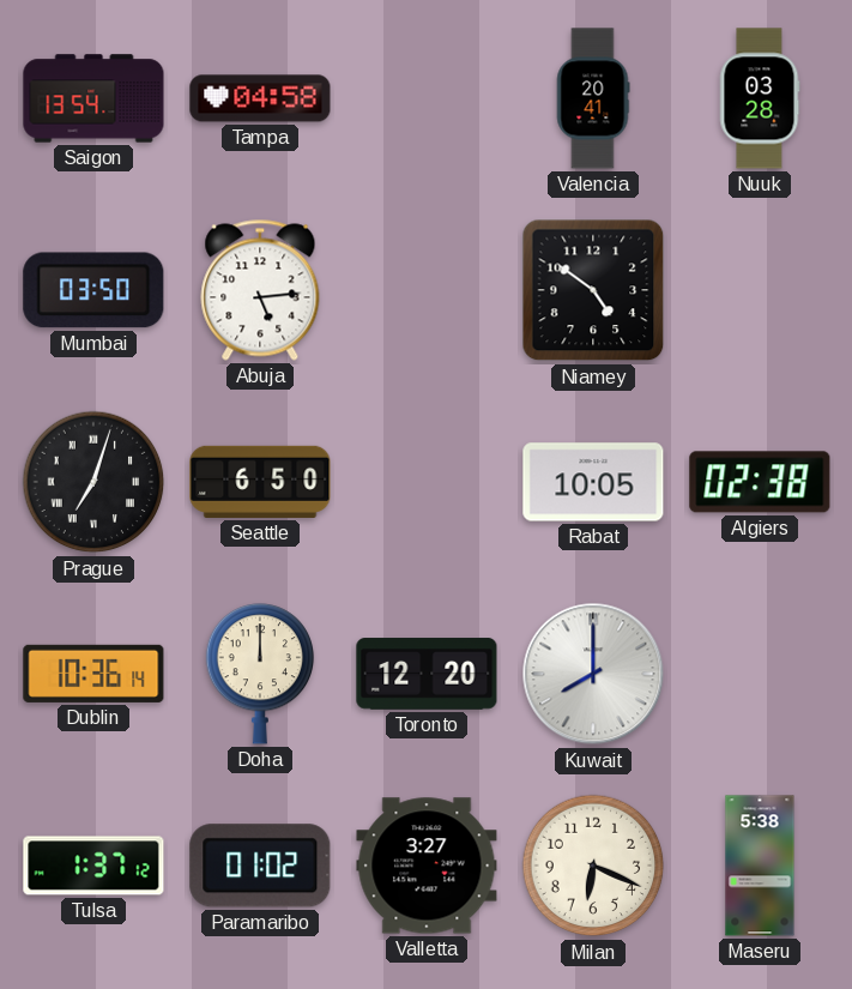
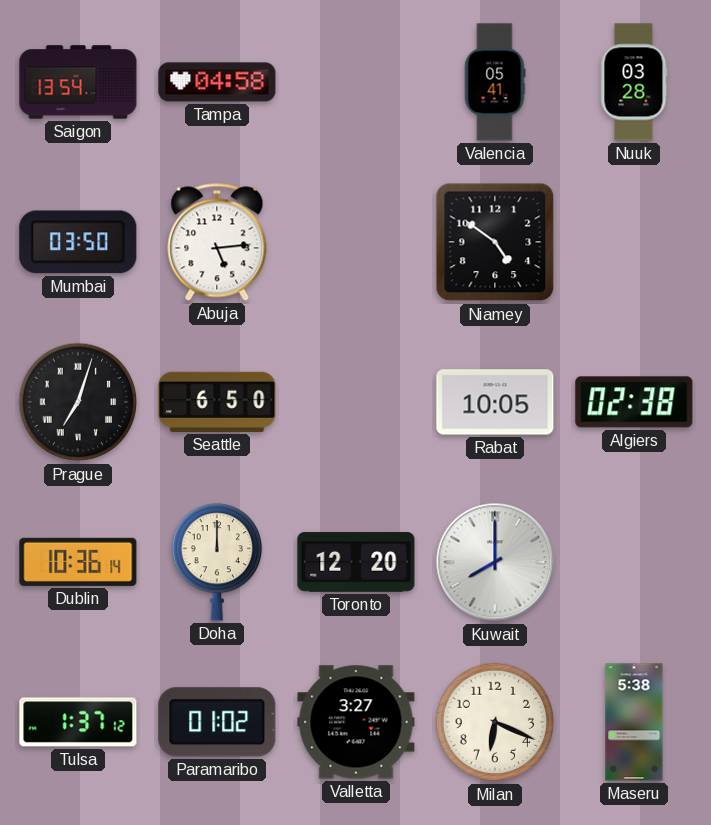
Valencia: 20:41 -> 05:41
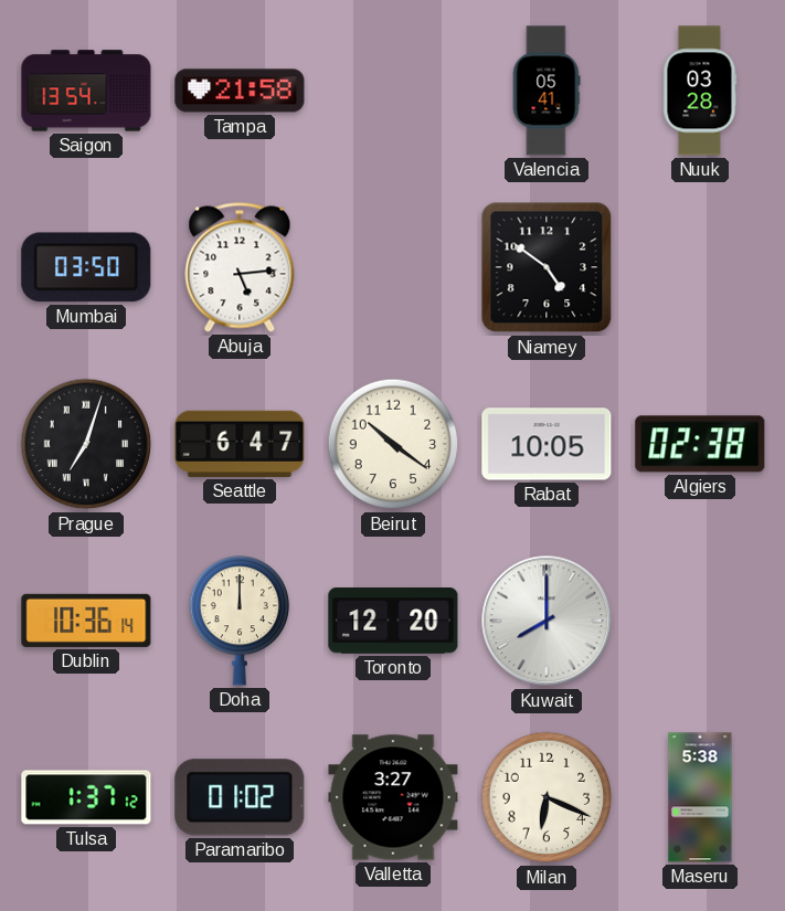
Tampa: 04:58 -> 21:58
Seattle: 6:50 -> 6:47
Beirut: none -> 10:21
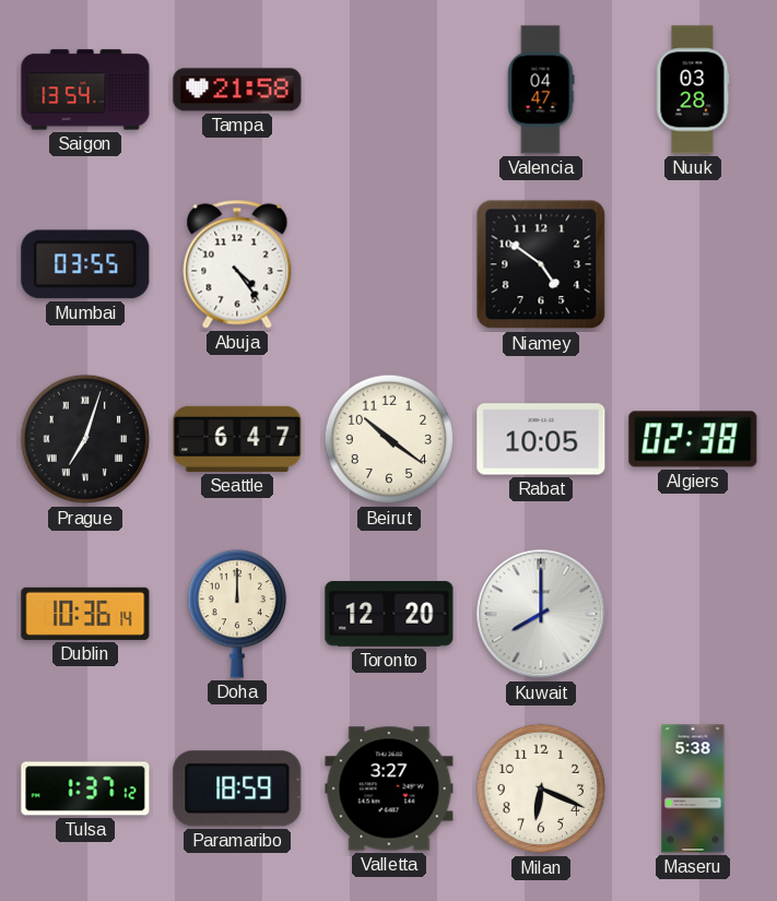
Valencia: 05:41 -> 04:47
Mumbai: 03:50 -> 03:55
Abuja: 5:14 -> 4:24
Paramaribo: 01:02 -> 18:59
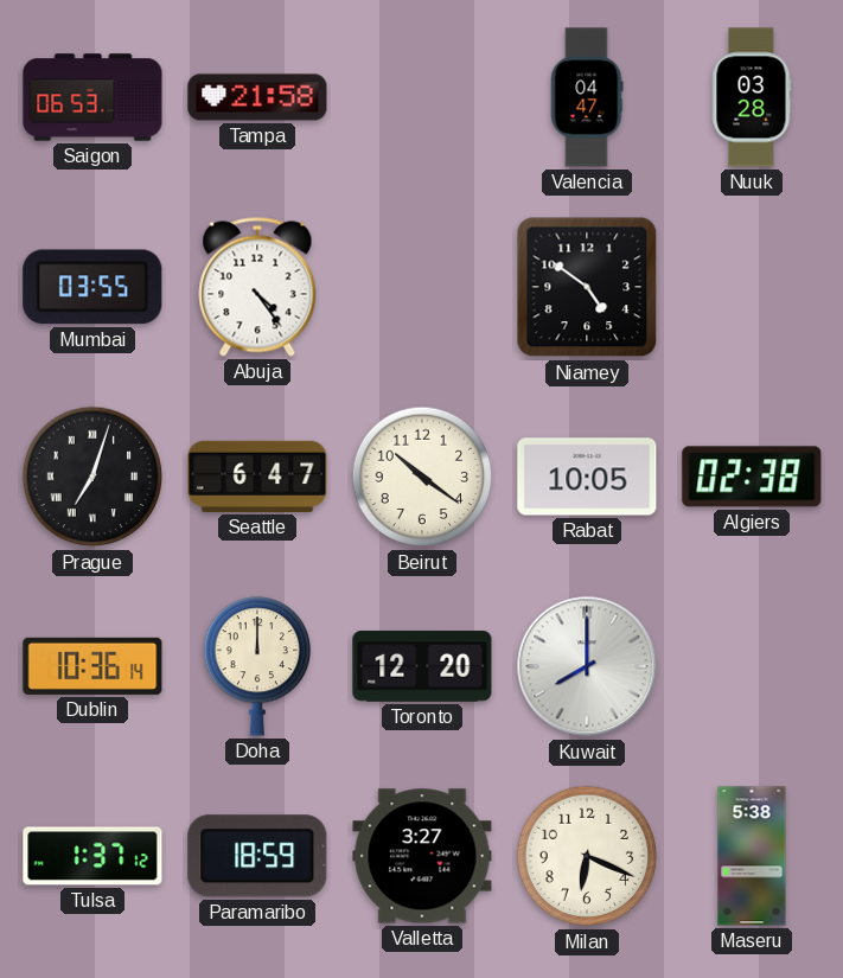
Saigon: 13:54 -> 06:53
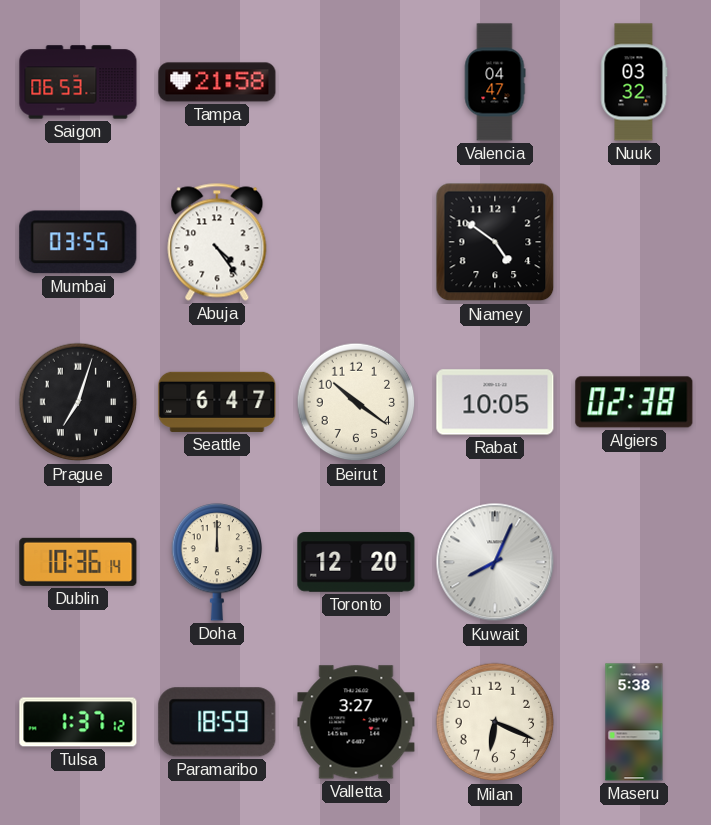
Nuuk: 03:28 -> 03:32
Kuwait: 8:00 -> 8:04
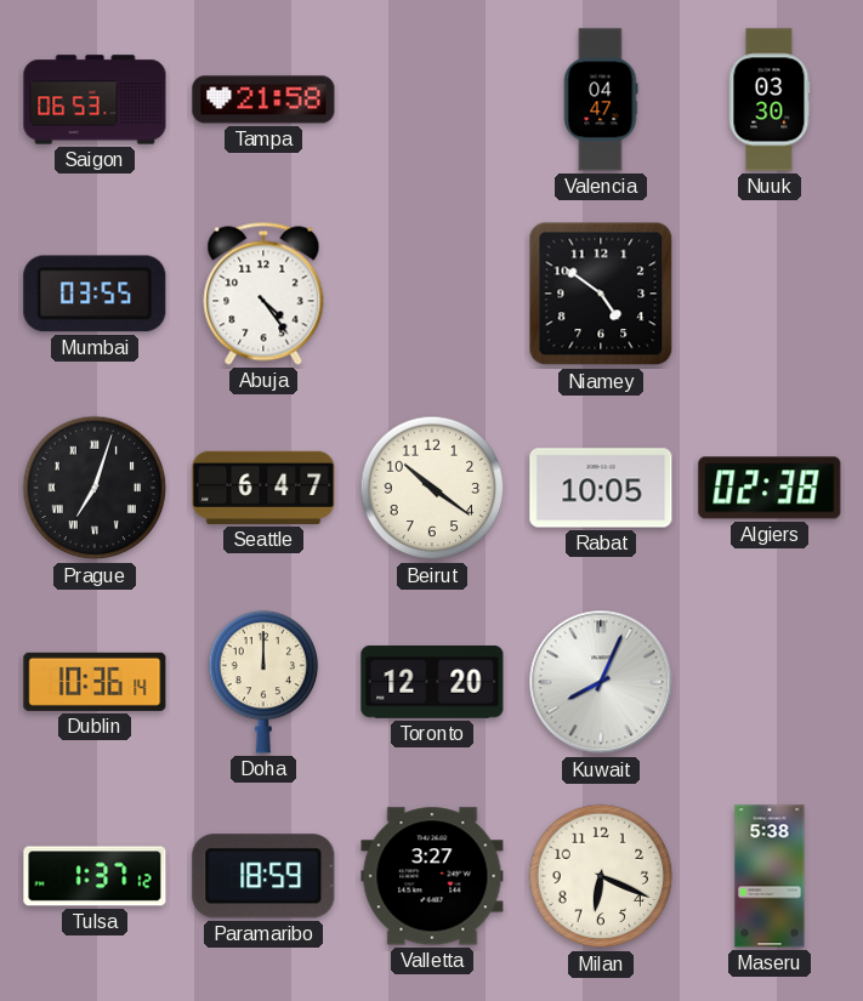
Nuuk: 03:32 -> 03:30
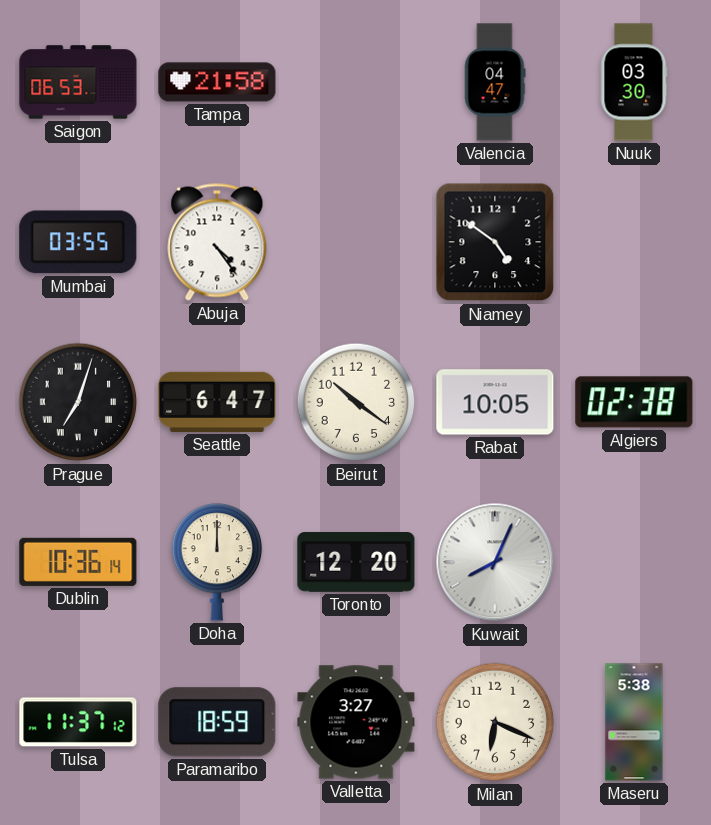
Tulsa: 1:37 -> 11:37
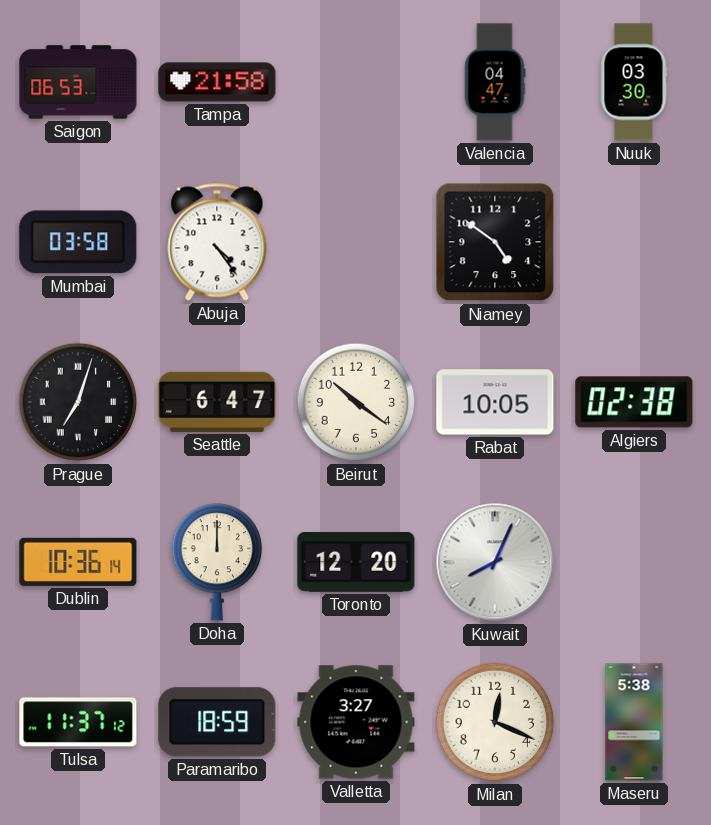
Mumbai: 03:55 -> 03:58
Milan: 6:19 -> 12:19
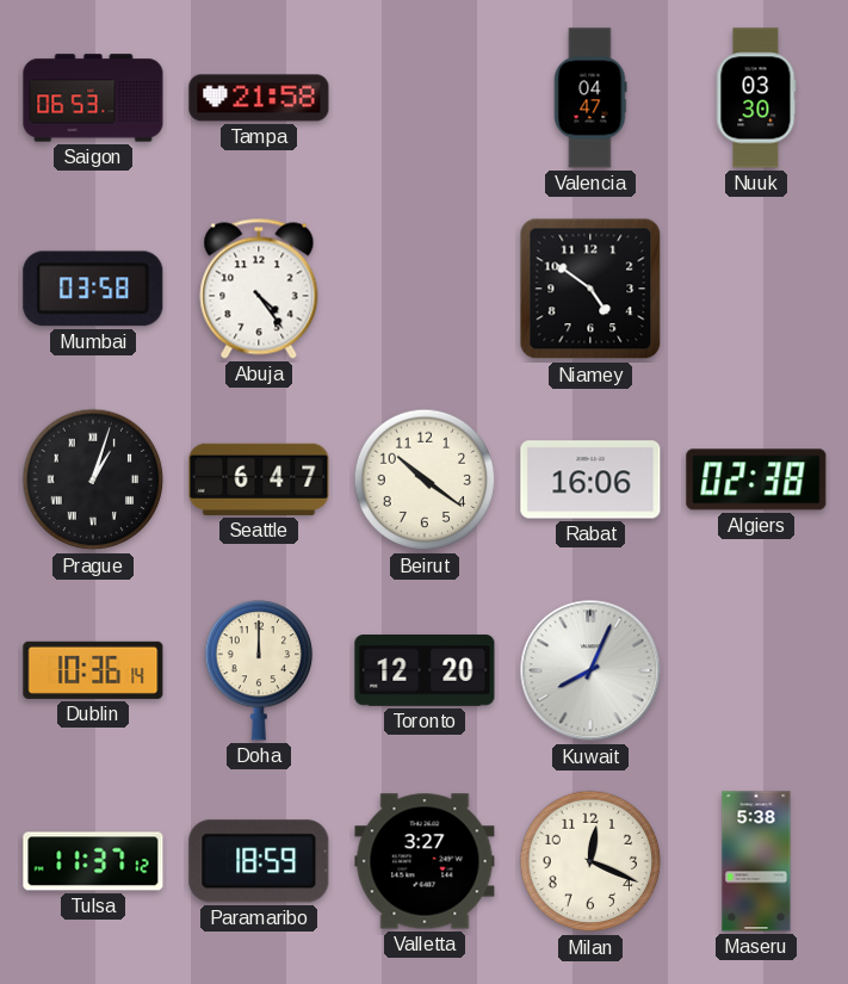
Prague: 7:03 -> 1:03
Rabat: 10:05 -> 16:06
